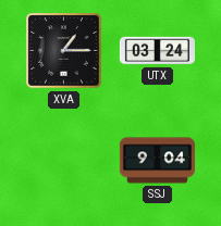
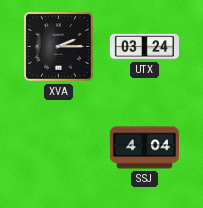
XVA: 1:15 -> 2:15
SSJ: 9:04 -> 4:04
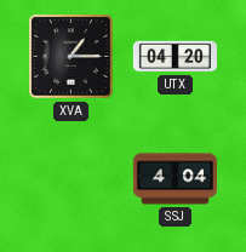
XVA: 2:15 -> 1:15
UTX: 03:24 -> 04:20
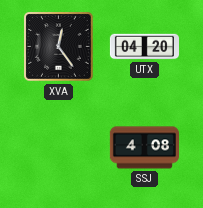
XVA: 1:15 -> 12:24
SSJ: 4:04 -> 4:08
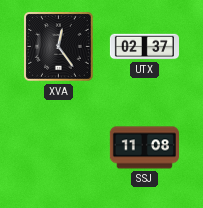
UTX: 04:20 -> 02:37
SSJ: 4:08 -> 11:08
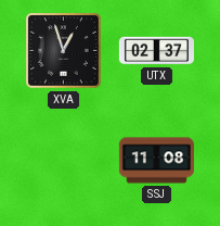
XVA: 12:24 -> 12:57
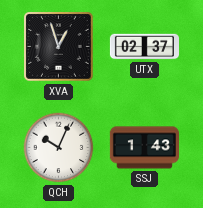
QCH: none -> 10:04
SSJ: 11:08 -> 1:43
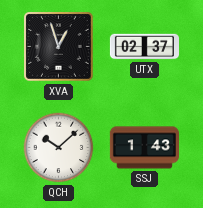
QCH: 10:04 -> 10:08
